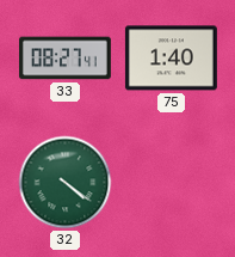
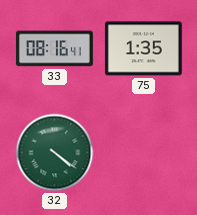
33: 08:27 -> 08:16
75: 1:40 -> 1:35
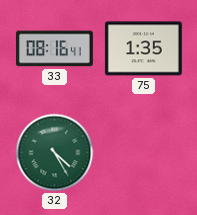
32: 4:21 -> 4:25
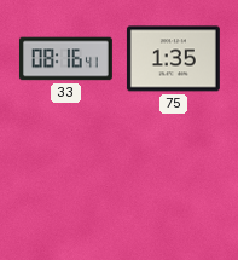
32: 4:25 -> none
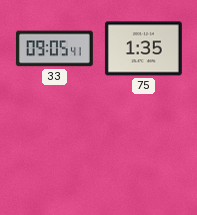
33: 08:16 -> 09:05
